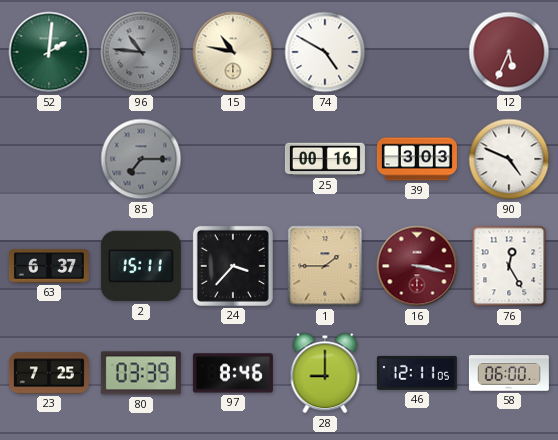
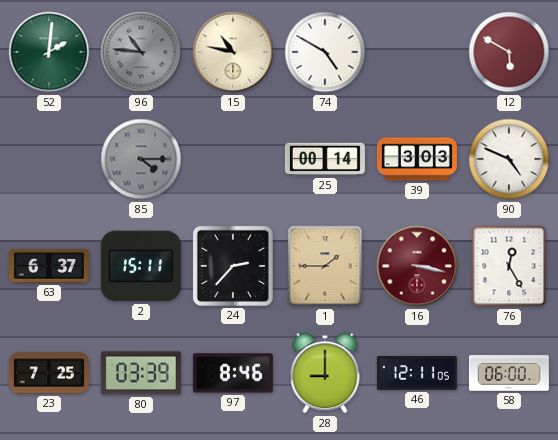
12: 5:34 -> 5:50
85: 7:15 -> 4:15
25: 00:16 -> 00:14
24: 3:37 -> 2:37
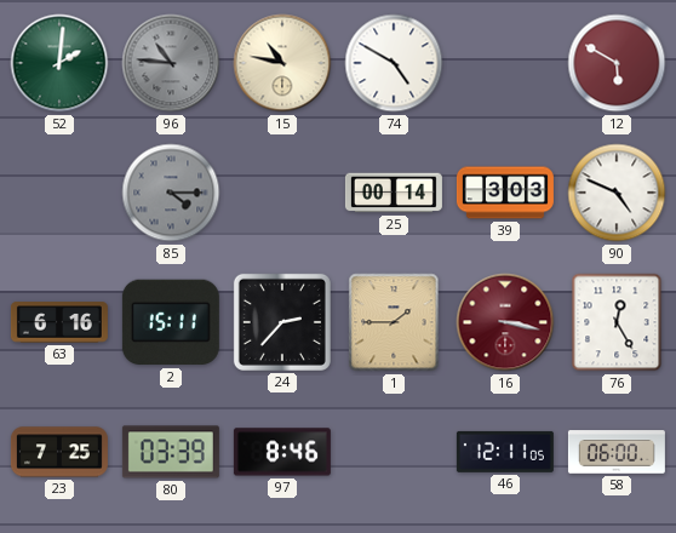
63: 6:37 -> 6:16
28: 9:00 -> none
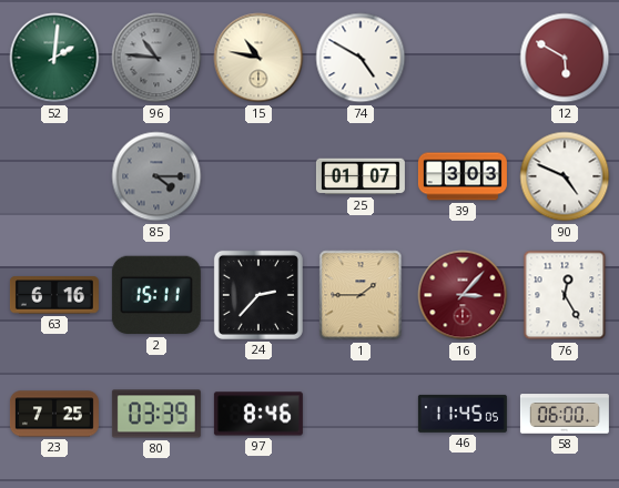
25: 00:14 -> 01:07
16: 3:17 -> 3:07
46: 12:11 -> 11:45
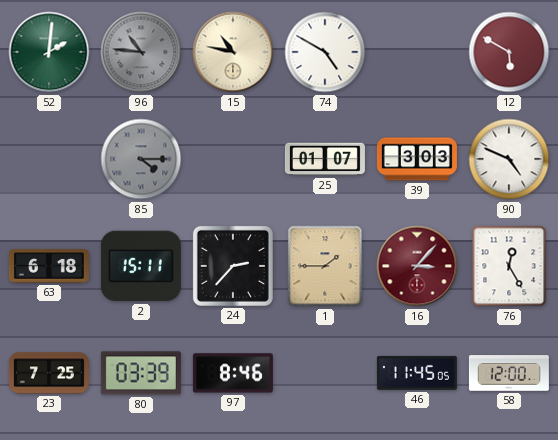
63: 6:16 -> 6:18
58: 06:00 -> 12:00
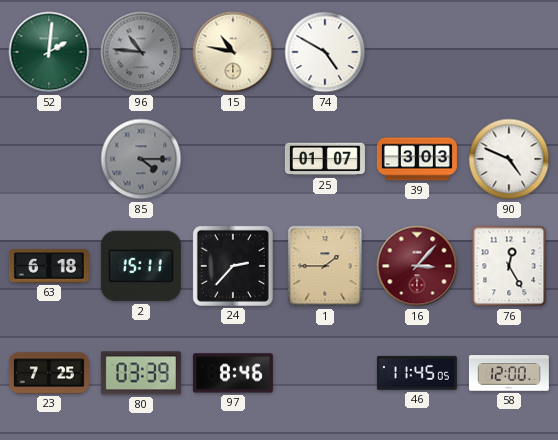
12: 5:50 -> none
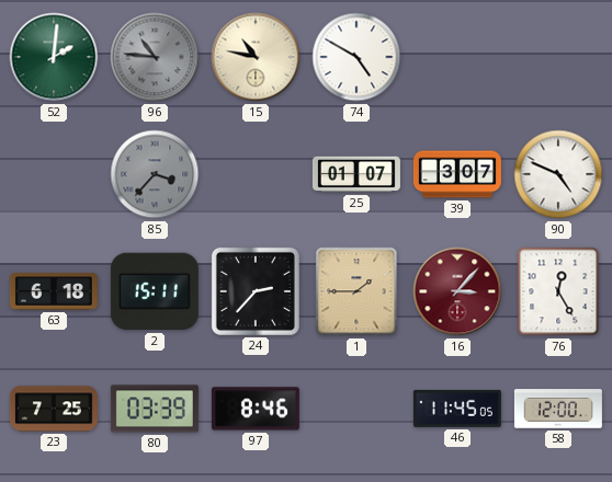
85: 4:15 -> 3:37
39: 3:03 -> 3:07
